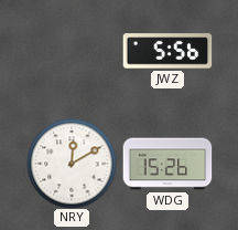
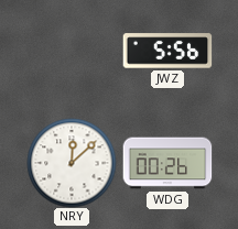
NRY: 12:10 -> 12:08
WDG: 15:26 -> 00:26
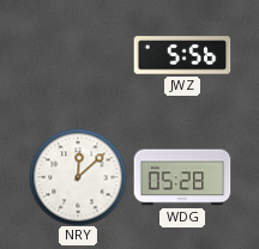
WDG: 00:26 -> 05:28
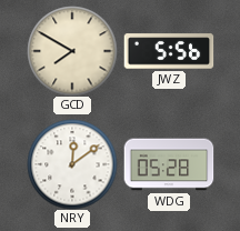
GCD: none -> 7:50
NRY: 12:08 -> 12:09
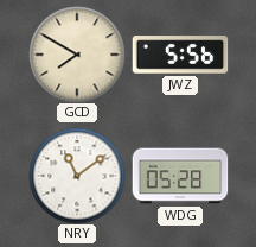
NRY: 12:09 -> 11:09
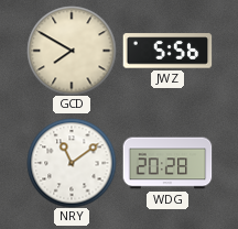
WDG: 05:28 -> 20:28
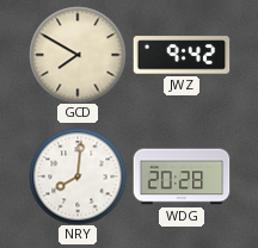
JWZ: 5:56 -> 9:42
NRY: 11:09 -> 8:01
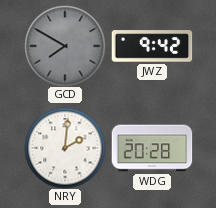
GCD dial: cream -> grey
NRY: 8:01 -> 2:01
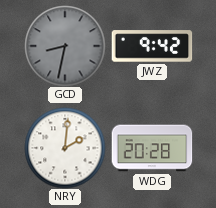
GCD: 7:50 -> 8:32
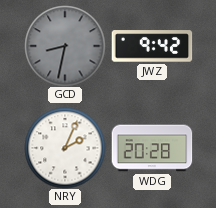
NRY: 2:01 -> 2:04
